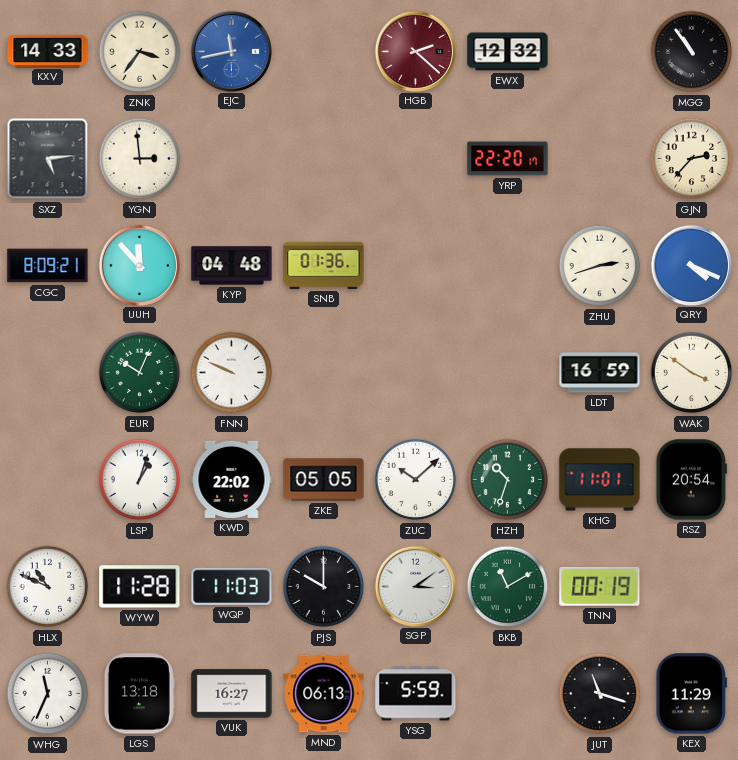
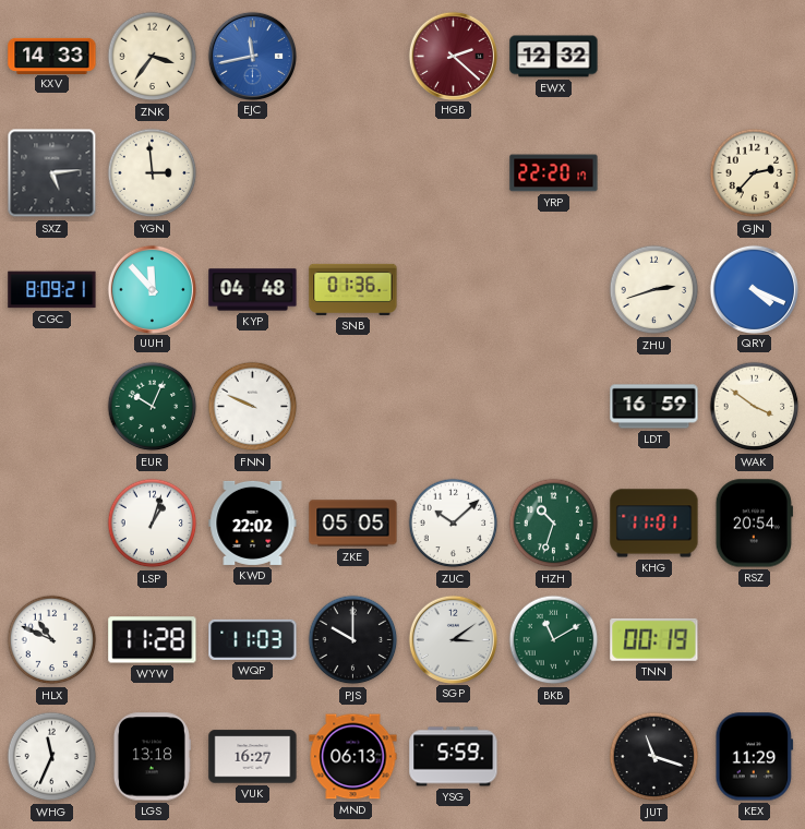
MGG: 10:54 -> none
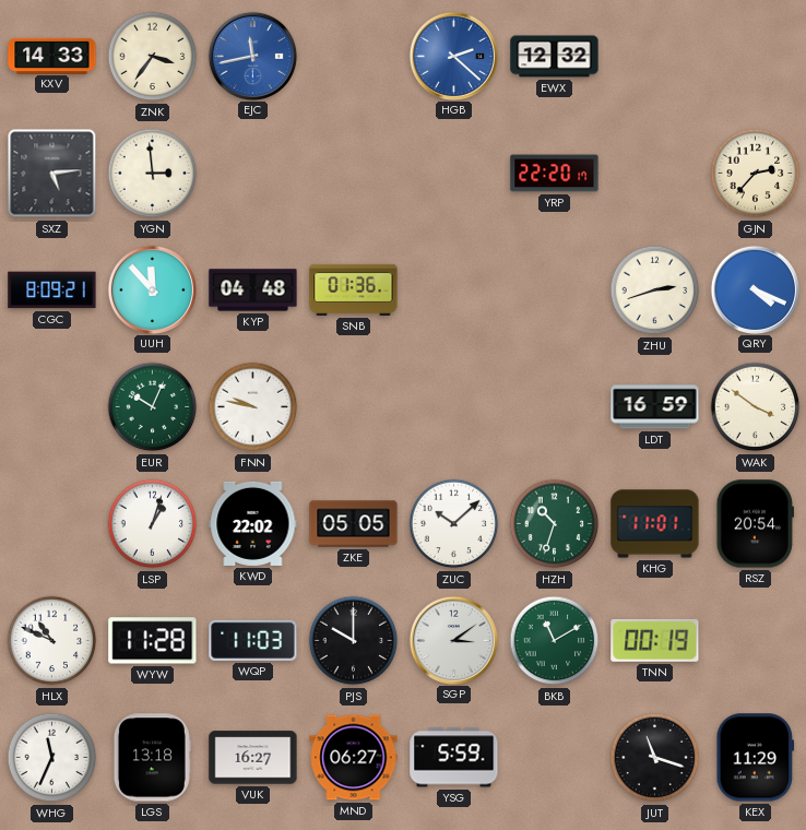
HGB dial: burgundy -> blue
FNN: 9:49 -> 9:47
MND: 06:13 -> 06:27
